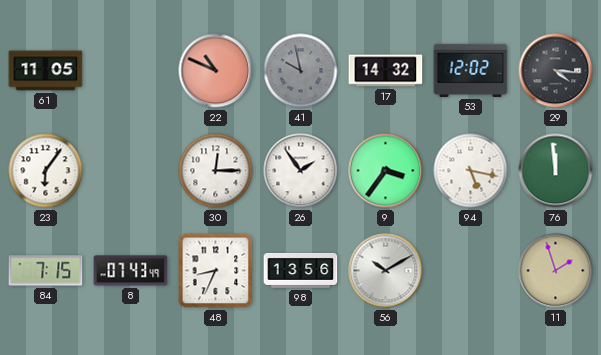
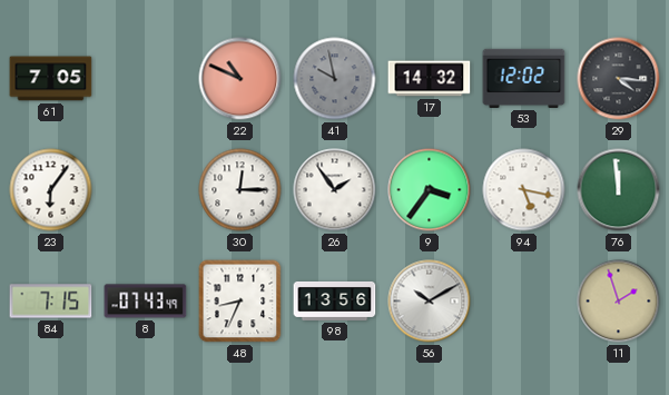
61: 11:05 -> 7:05
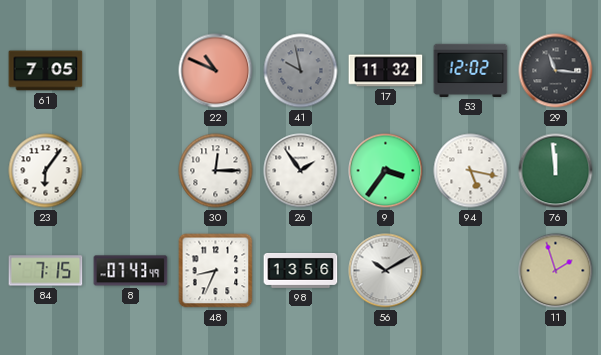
17: 14:32 -> 11:32
29: 4:16 -> 11:16
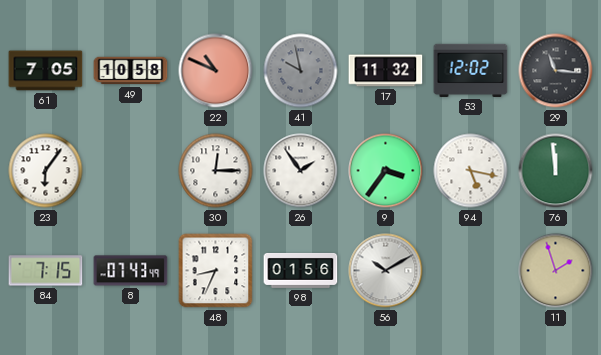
49: none -> 10:58
98: 13:56 -> 01:56
